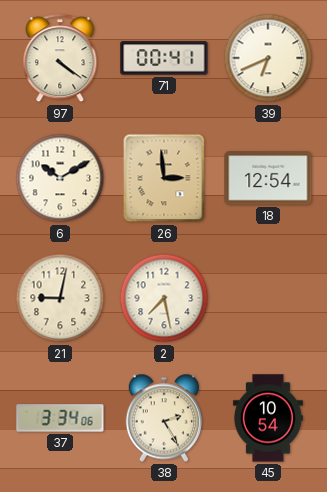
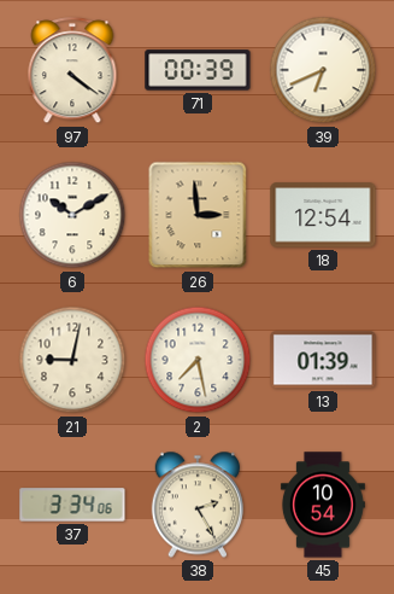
71: 00:41 -> 00:39
13: none -> 01:39
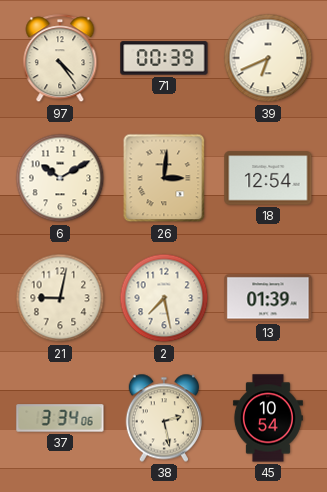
97: 4:21 -> 4:24
26: 2:59 -> 3:01
38: 2:25 -> 2:28
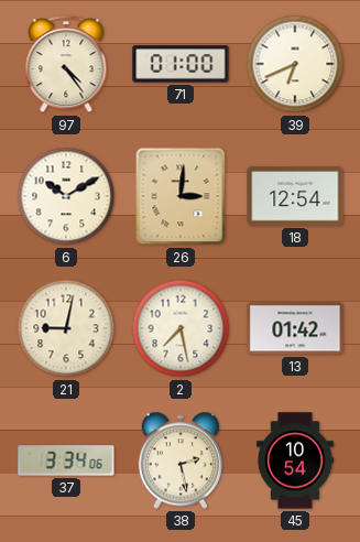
71: 00:39 -> 01:00
13: 01:39 -> 01:42
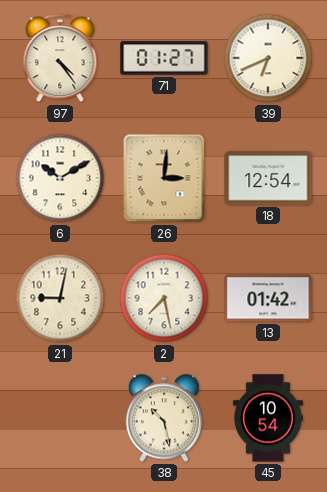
71: 01:00 -> 01:27
37: 3:34 -> none
38: 2:28 -> 10:28
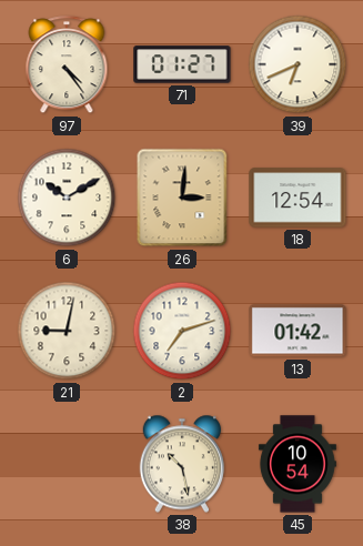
2: 7:28 -> 7:12
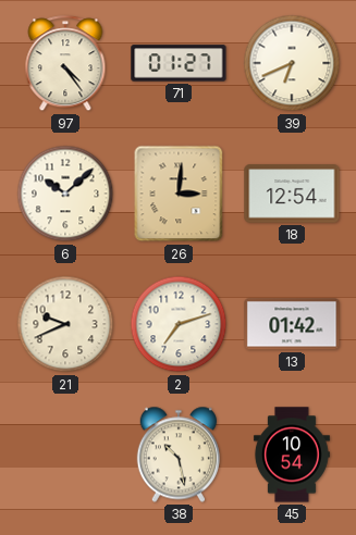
6: 10:10 -> 10:08
21: 9:02 -> 9:41
